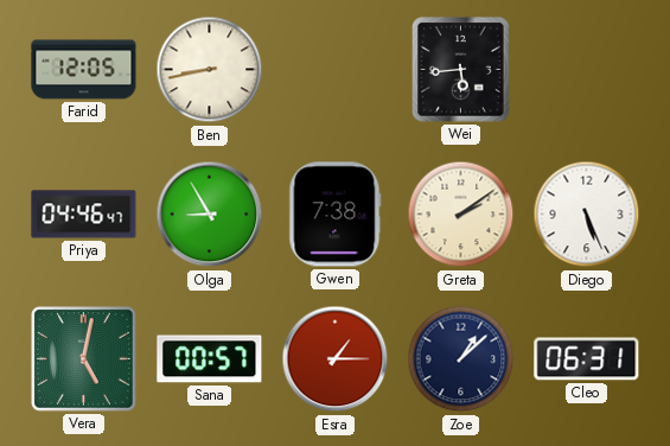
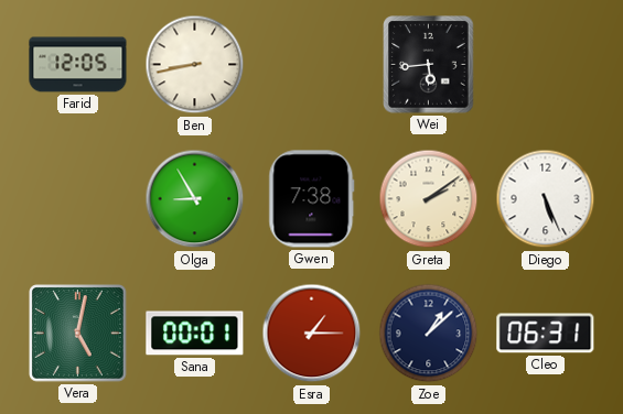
Priya: 04:46 -> none
Sana: 00:57 -> 00:01
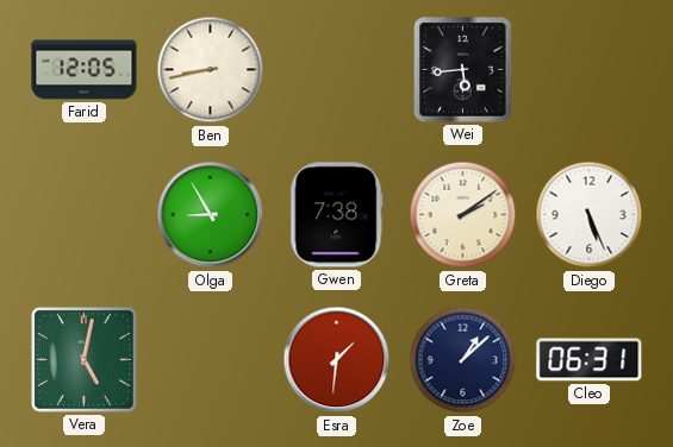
Sana: 00:01 -> none
Esra: 1:15 -> 1:31
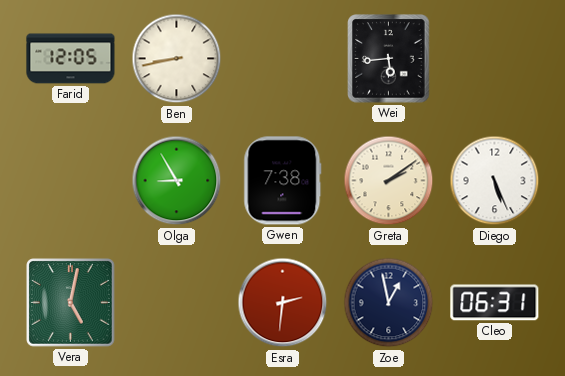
Esra: 1:31 -> 2:31
Zoe: 1:08 -> 12:58
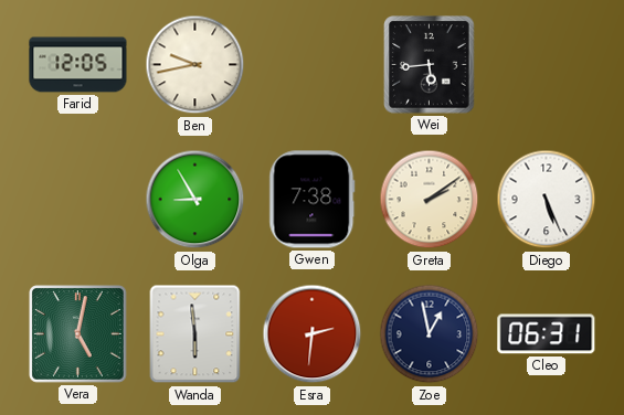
Ben: 8:43 -> 9:43
Wanda: none -> 5:59
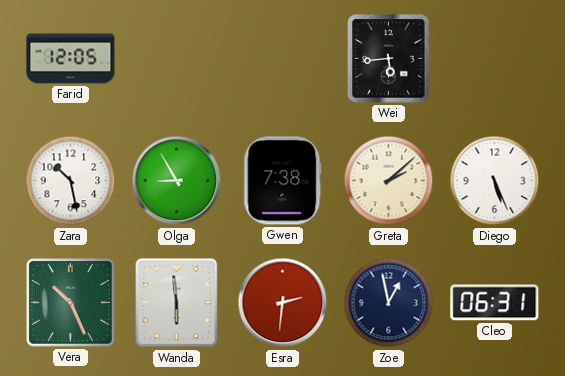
Ben: 9:43 -> none
Zara: none -> 10:28
Greta: 2:09 -> 2:08
Vera: 5:02 -> 10:26
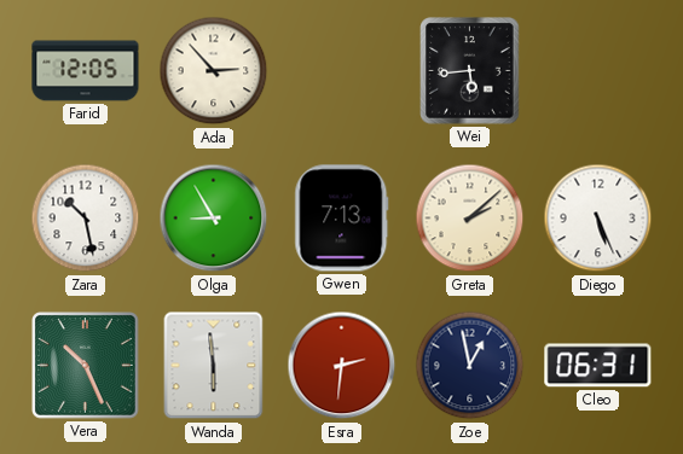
Ada: none -> 2:53
Gwen: 7:38 -> 7:13
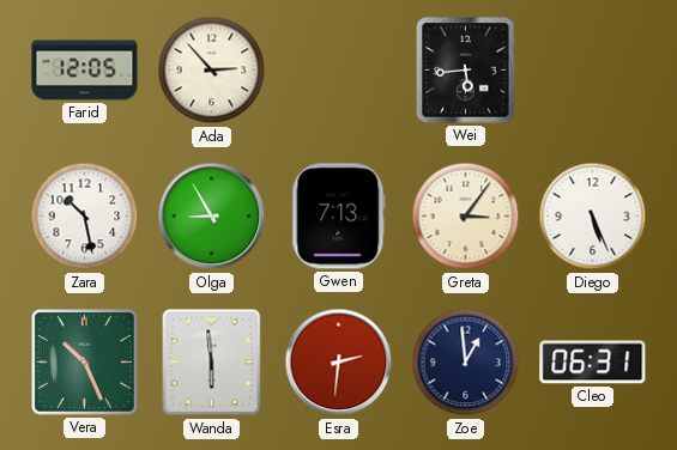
Greta: 2:08 -> 3:06
Zoe: 12:58 -> 12:59
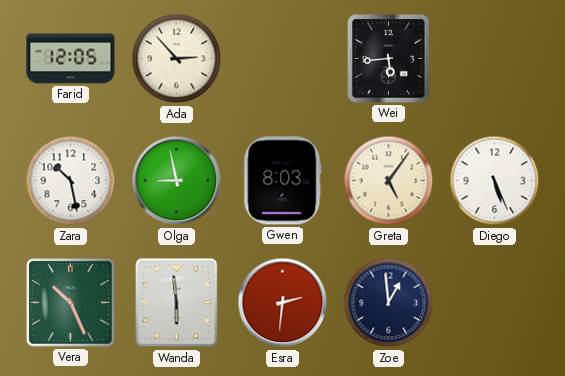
Olga: 8:55 -> 8:58
Gwen: 7:13 -> 8:03
Greta: 3:06 -> 5:06
Cleo: 06:31 -> none
